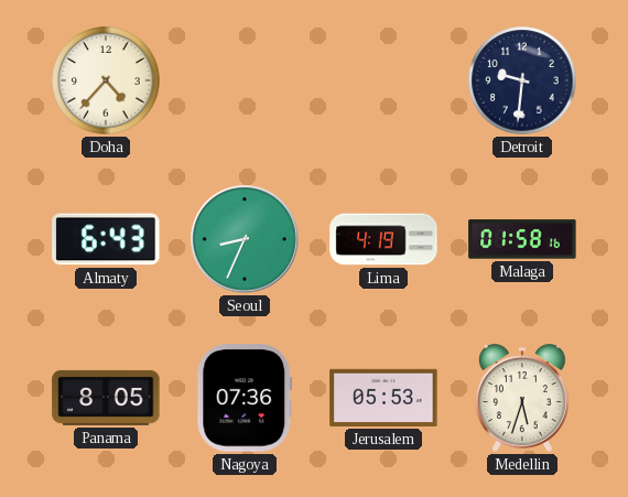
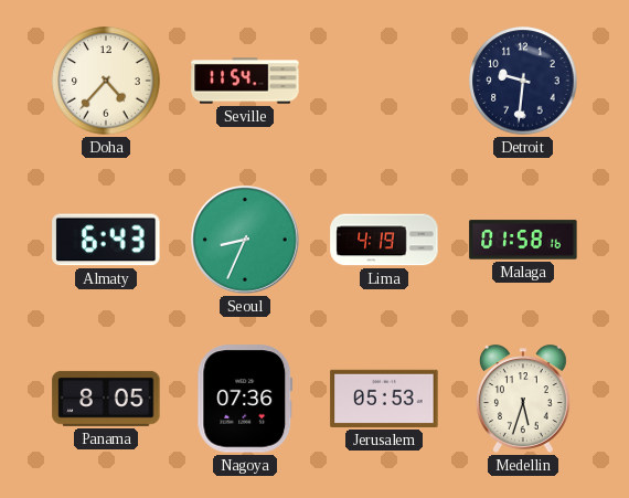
Seville: none -> 11:54
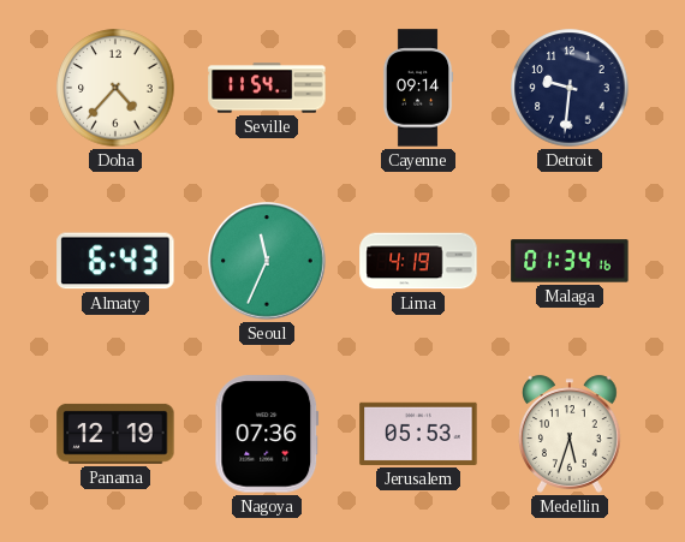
Cayenne: none -> 09:14
Seoul: 8:34 -> 11:34
Malaga: 01:58 -> 01:34
Panama: 8:05 -> 12:19
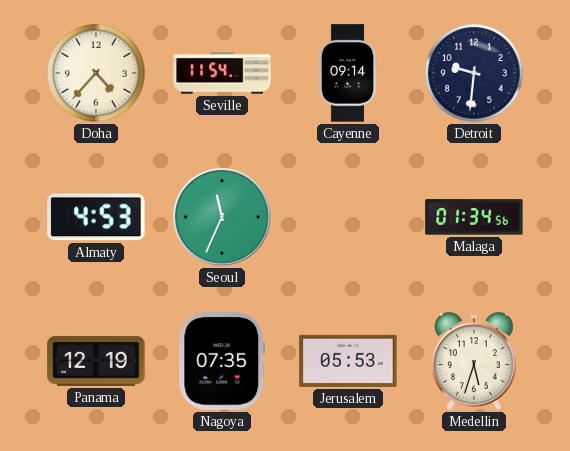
Almaty: 6:43 -> 4:53
Lima: 4:19 -> none
Malaga: 01:34:16 -> 01:34:56
Nagoya: 07:36 -> 07:35
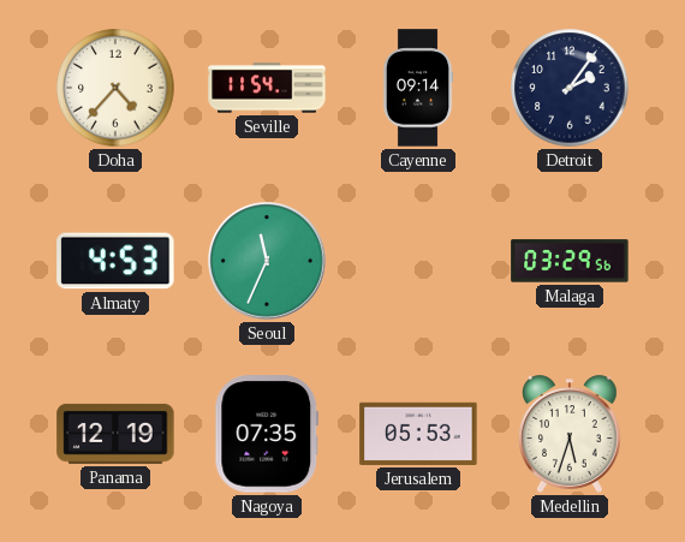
Detroit: 9:31 -> 2:06
Malaga: 01:34 -> 03:29
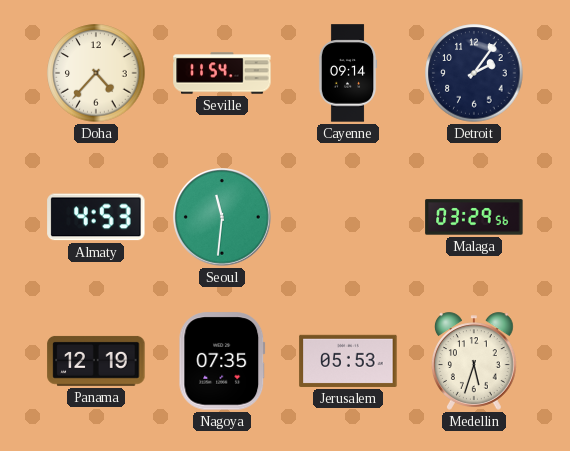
Seoul: 11:34 -> 11:31
